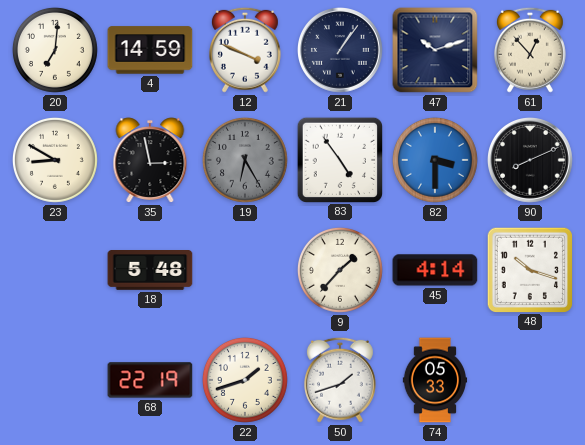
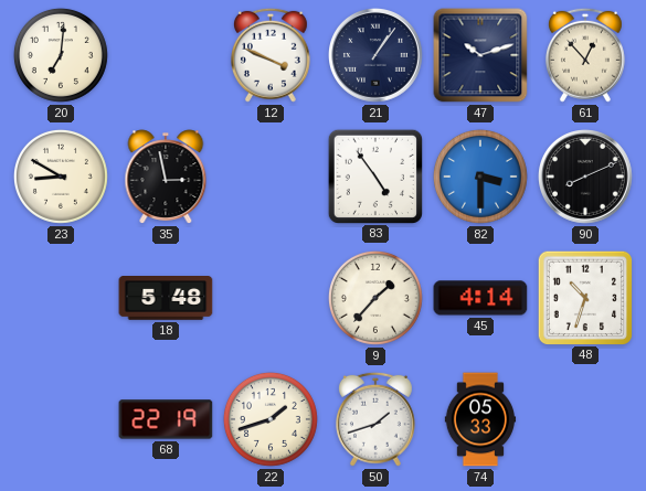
4: 14:59 -> none
19: 6:25 -> none
48: 10:18 -> 10:33
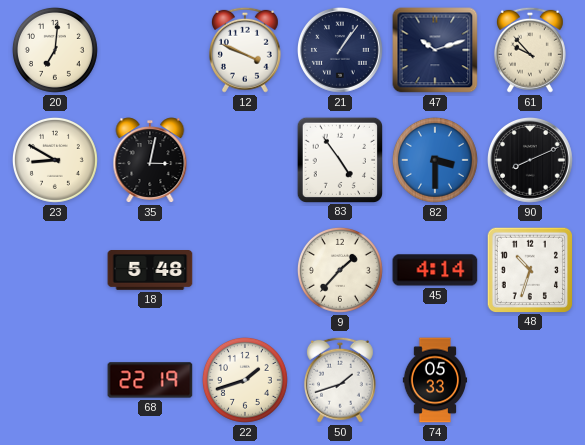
61: 12:53 -> 9:53
35: 2:58 -> 3:02
